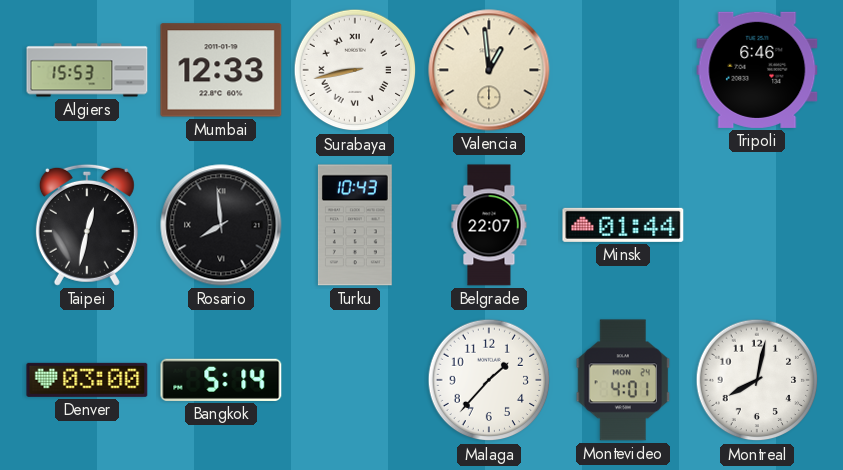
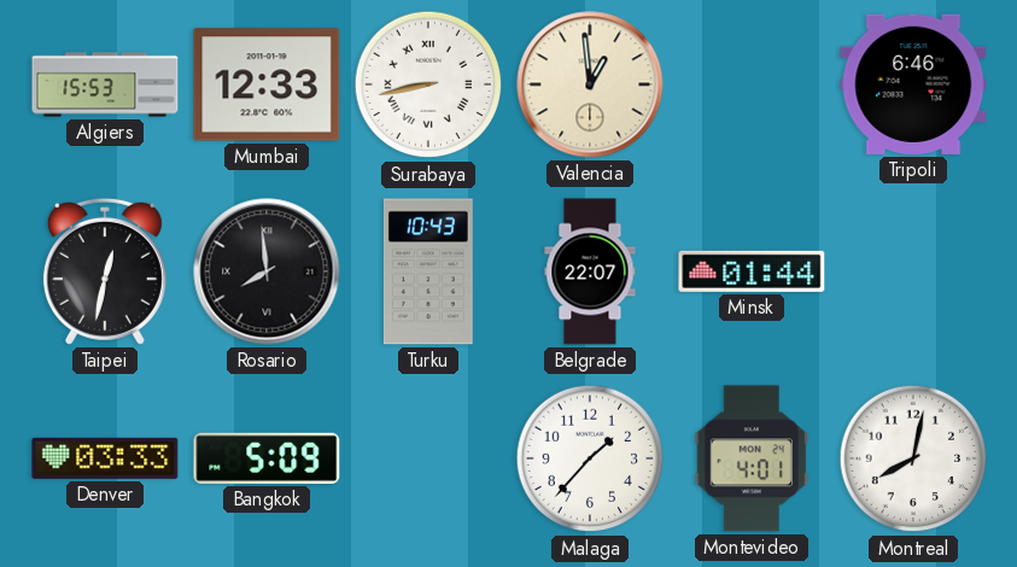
Denver: 03:00 -> 03:33
Bangkok: 5:14 -> 5:09
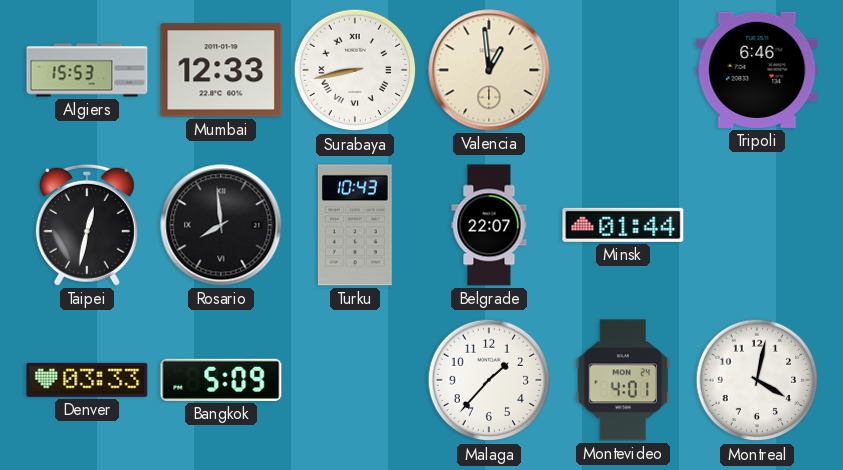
Montreal: 8:02 -> 4:02
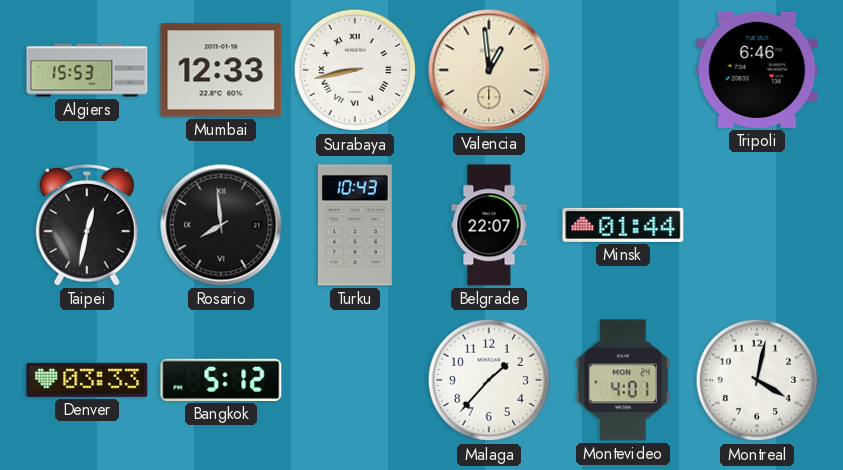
Bangkok: 5:09 -> 5:12
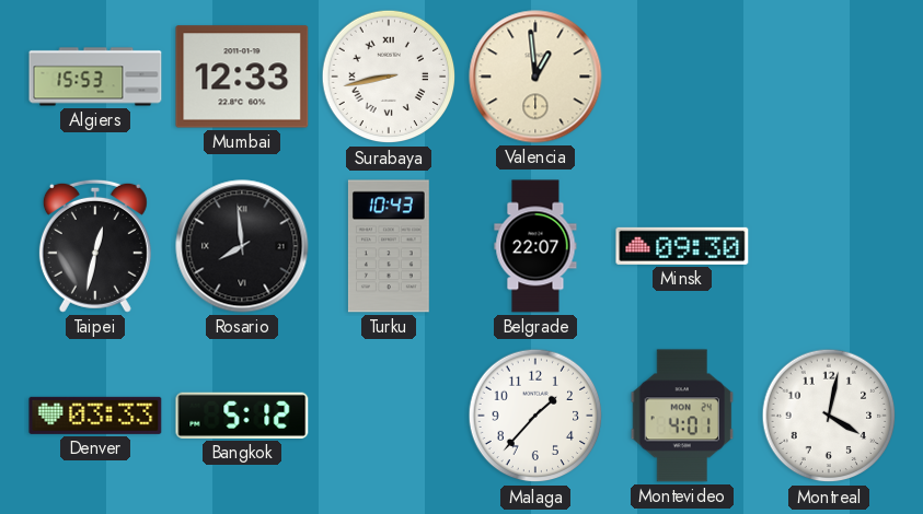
Tripoli: 6:46 -> none
Minsk: 01:44 -> 09:30
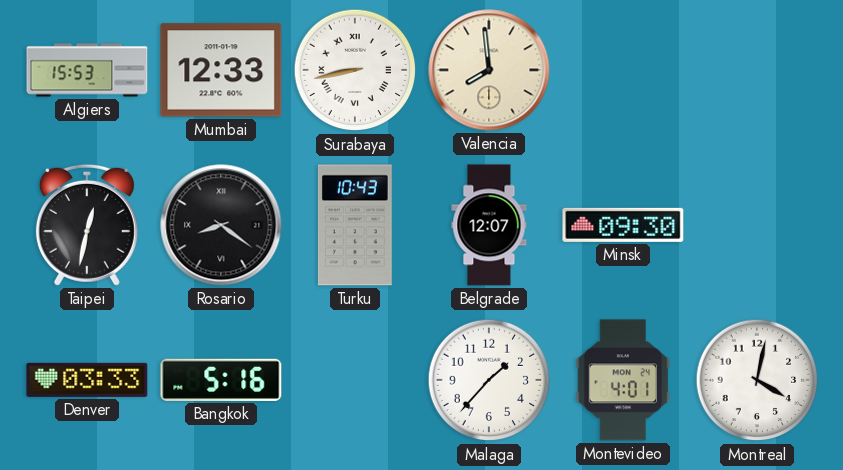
Valencia: 12:59 -> 7:59
Rosario: 7:59 -> 8:21
Belgrade: 22:07 -> 12:07
Bangkok: 5:12 -> 5:16
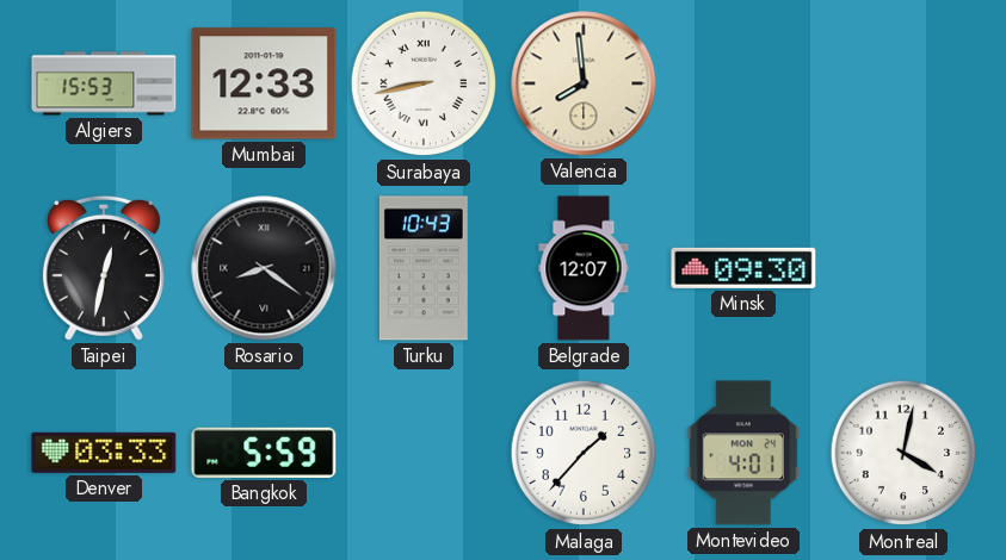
Bangkok: 5:16 -> 5:59
